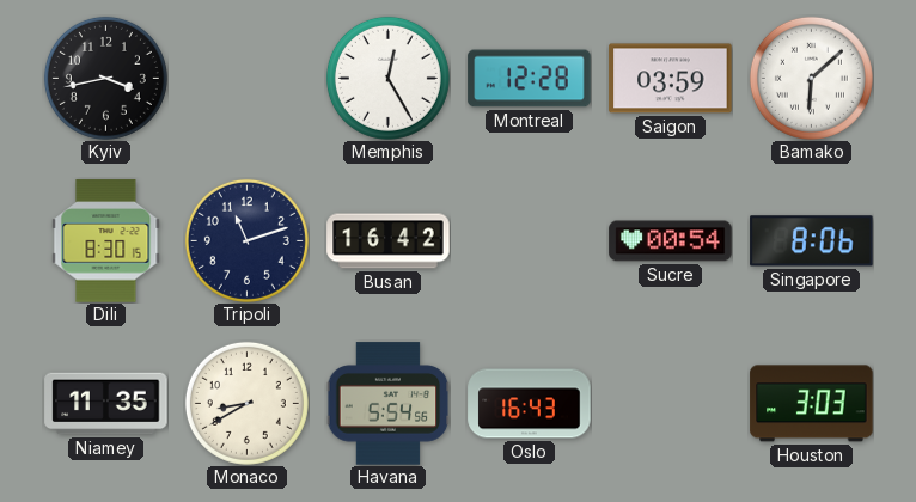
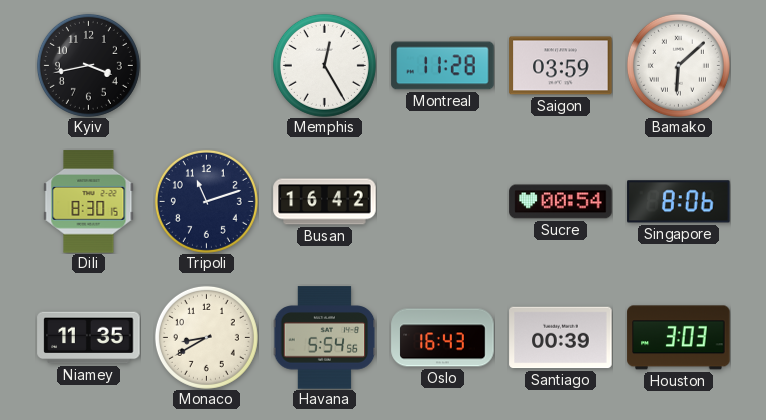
Montreal: 12:28 -> 11:28
Santiago: none -> 00:39
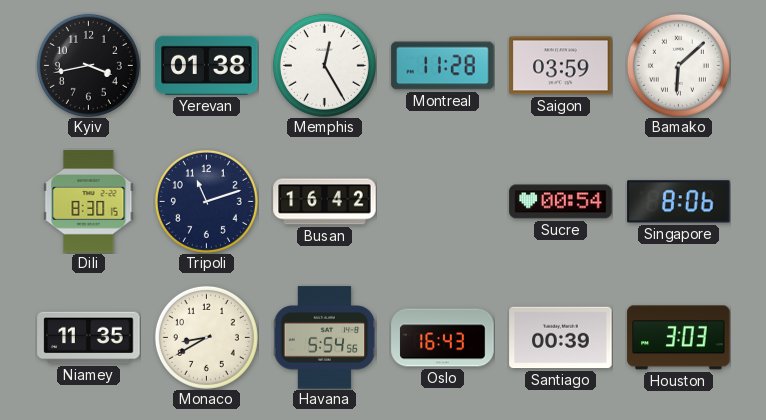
Yerevan: none -> 01:38
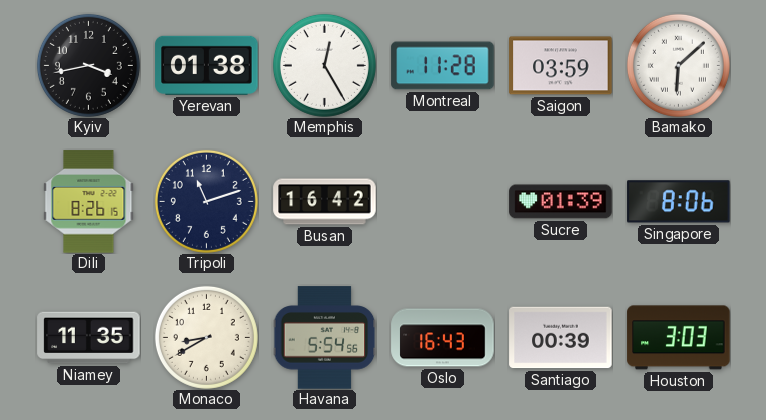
Dili: 8:30 -> 8:26
Sucre: 00:54 -> 01:39
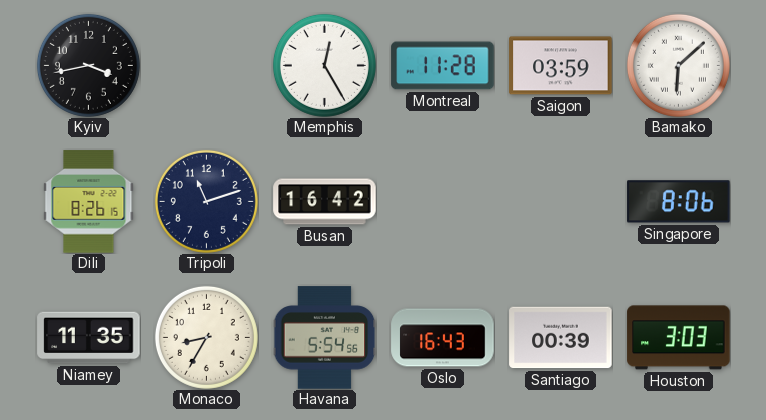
Yerevan: 01:38 -> none
Sucre: 01:39 -> none
Monaco: 8:40 -> 8:35
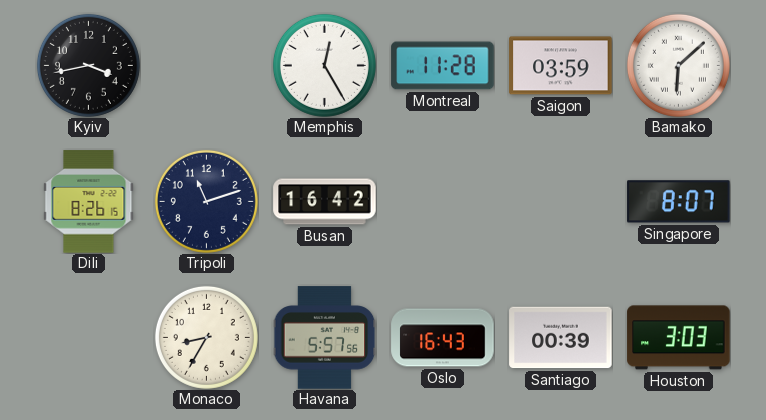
Singapore: 8:06 -> 8:07
Niamey: 11:35 -> none
Havana: 5:54 -> 5:57
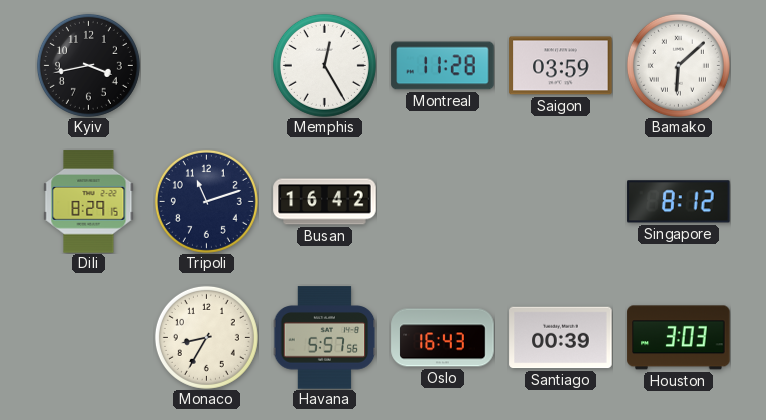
Dili: 8:26 -> 8:29
Singapore: 8:07 -> 8:12
